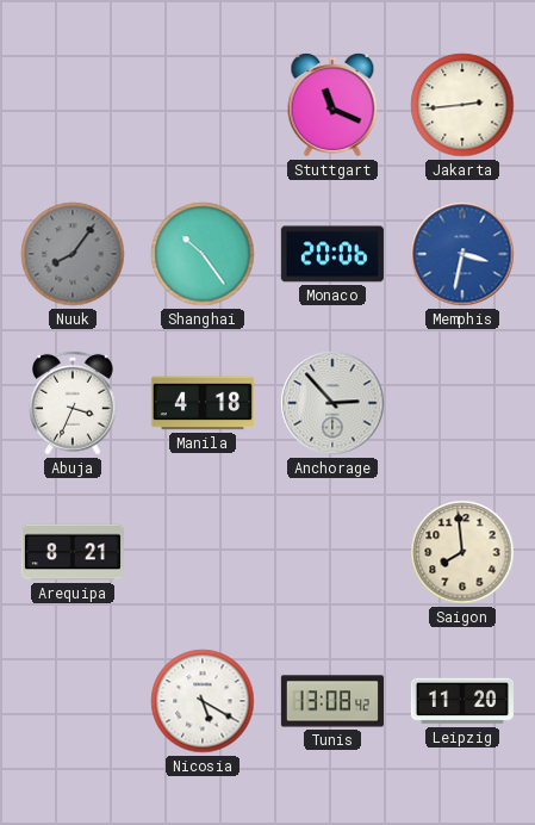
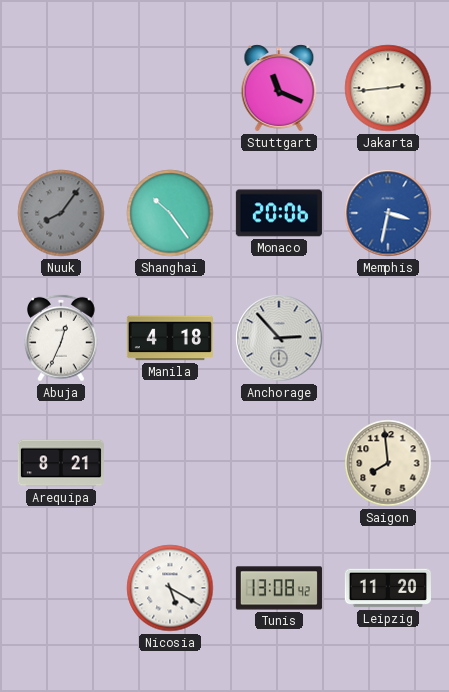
Abuja: 3:34 -> 12:34
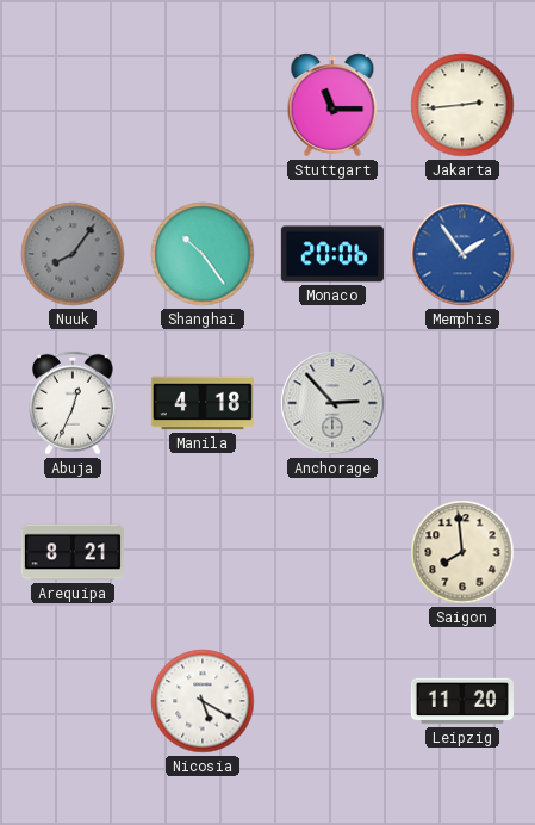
Stuttgart: 11:19 -> 11:15
Memphis: 3:32 -> 1:54
Tunis: 13:08 -> none
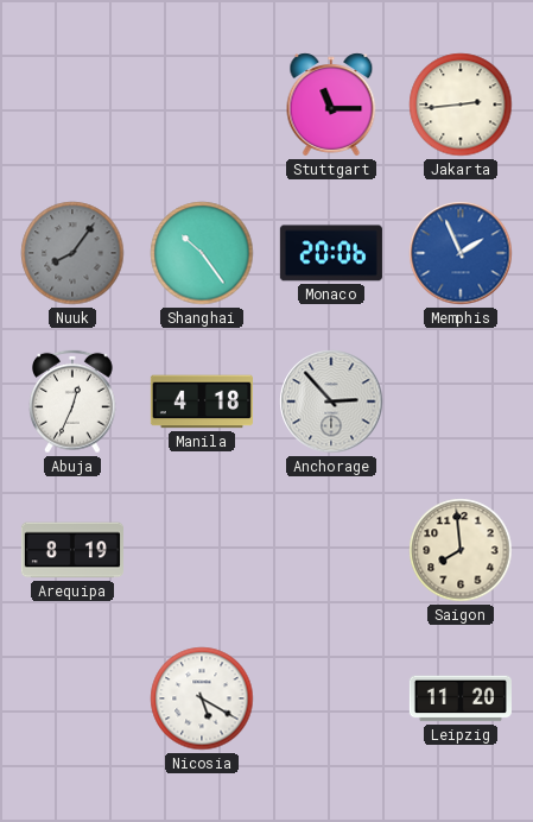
Memphis: 1:54 -> 1:56
Arequipa: 8:21 -> 8:19
